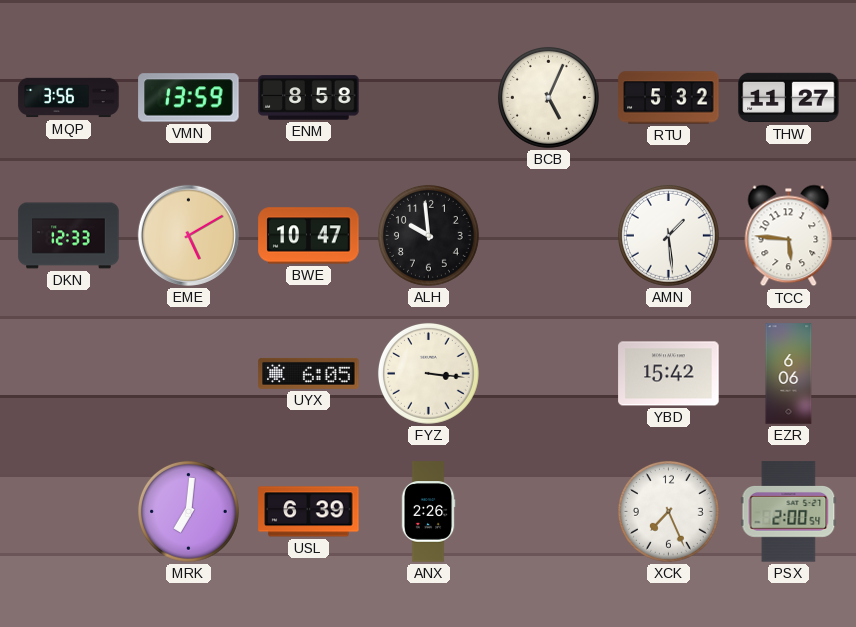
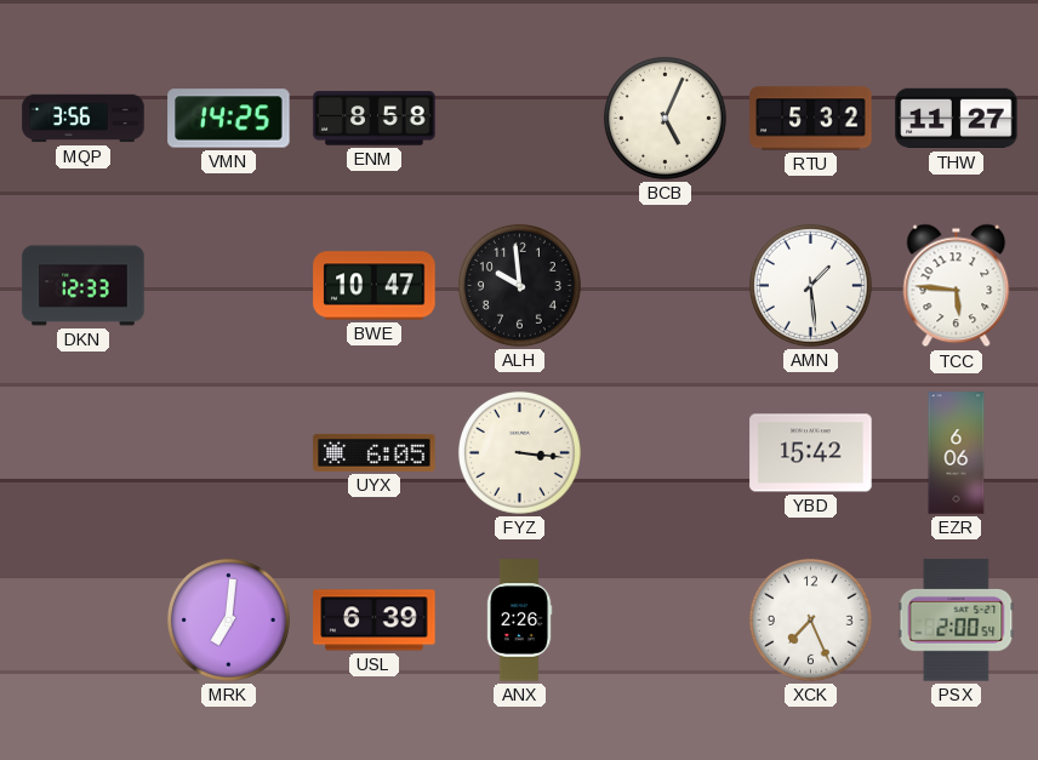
VMN: 13:59 -> 14:25
EME: 5:10 -> none
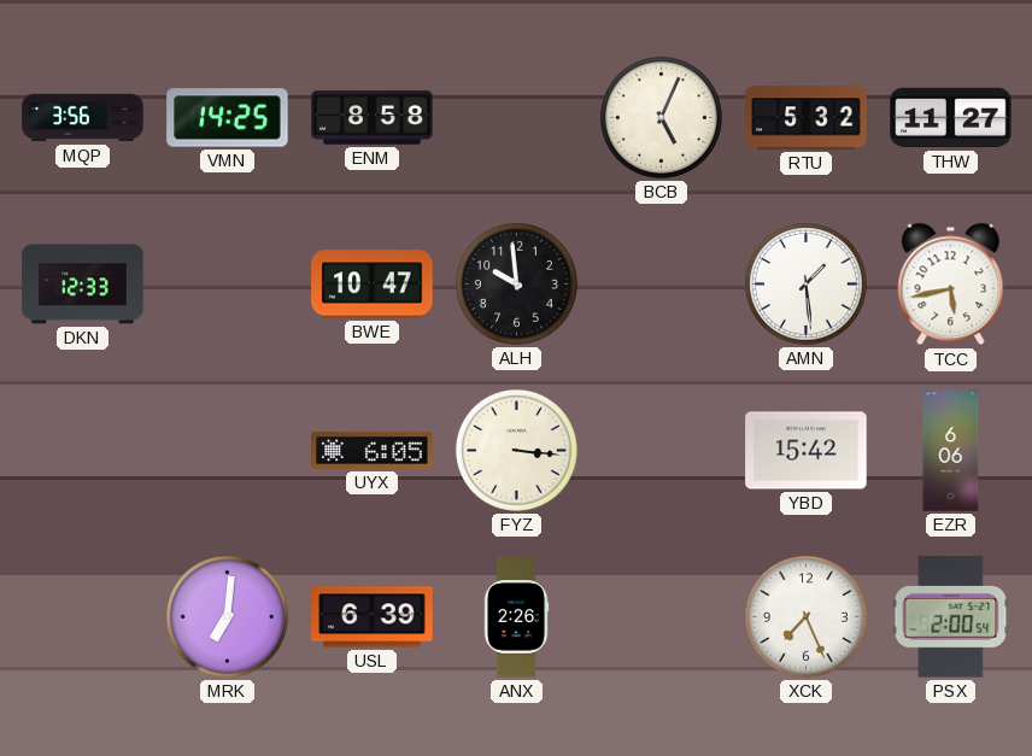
TCC: 5:46 -> 5:43
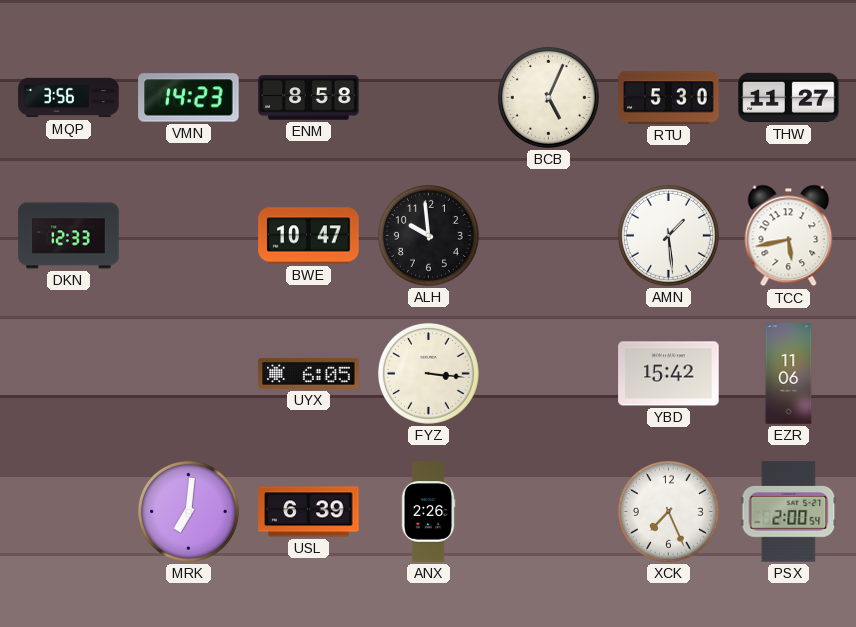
VMN: 14:25 -> 14:23
RTU: 5:32 -> 5:30
EZR: 6:06 -> 11:06
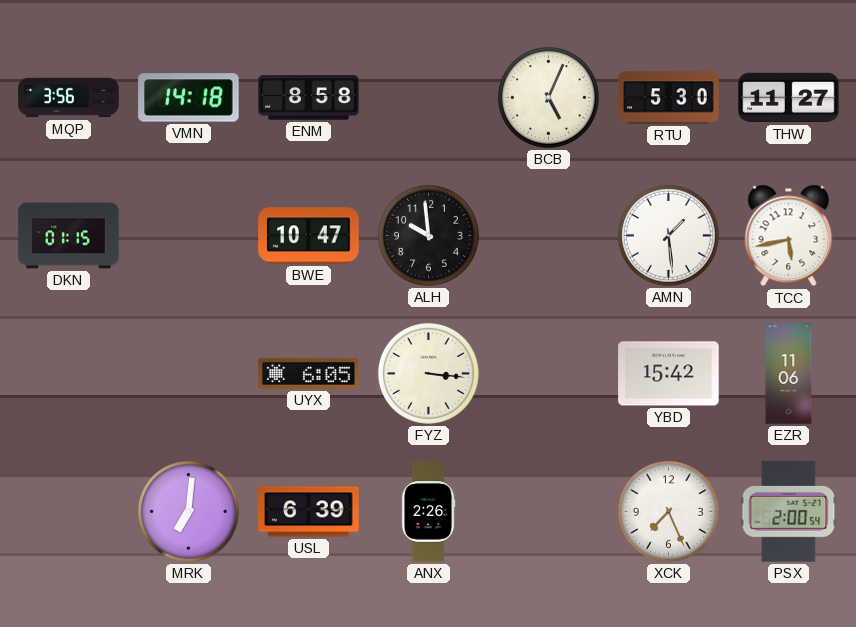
VMN: 14:23 -> 14:18
DKN: 12:33 -> 01:15
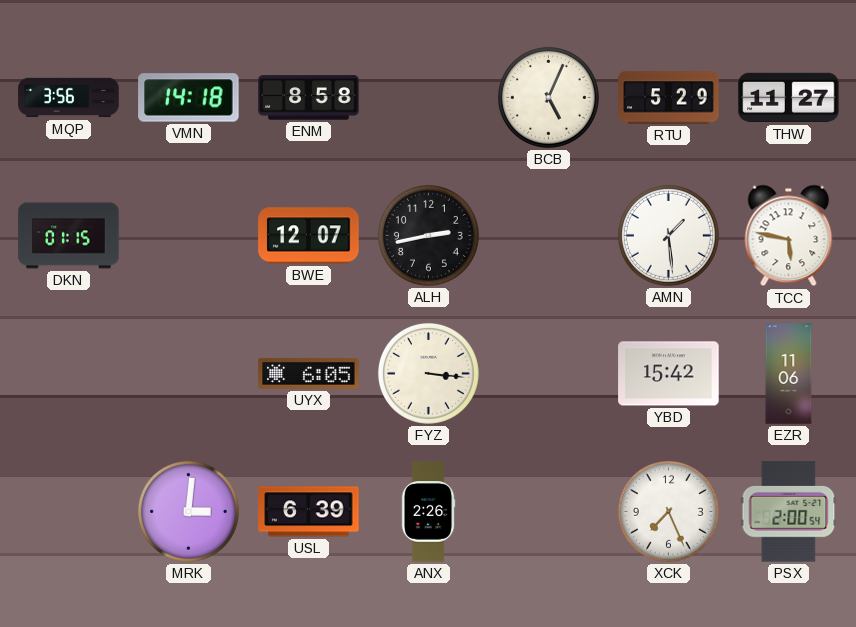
RTU: 5:30 -> 5:29
BWE: 10:47 -> 12:07
ALH: 9:59 -> 2:43
TCC: 5:43 -> 5:47
MRK: 7:01 -> 3:01
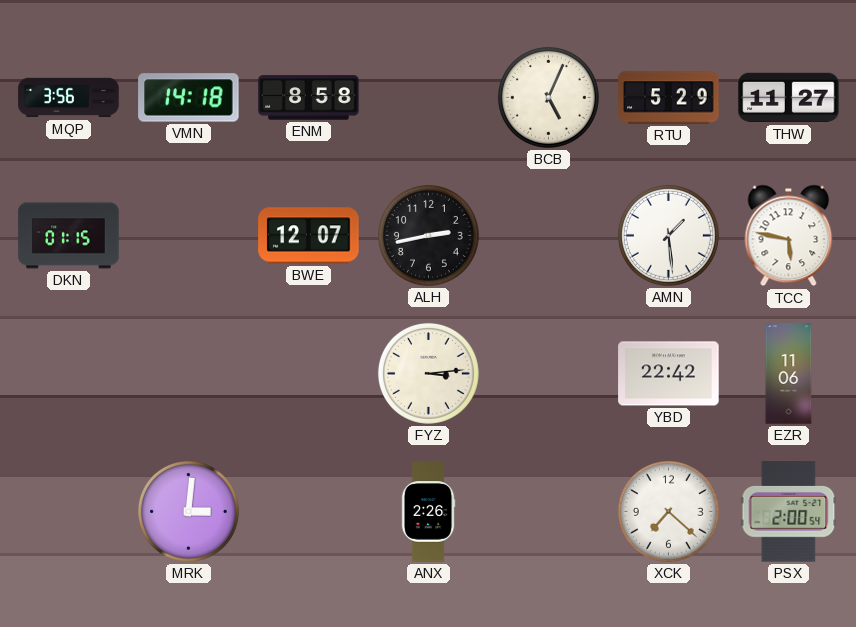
UYX: 6:05 -> none
FYZ: 3:16 -> 3:14
YBD: 15:42 -> 22:42
USL: 6:39 -> none
XCK: 7:26 -> 7:22
